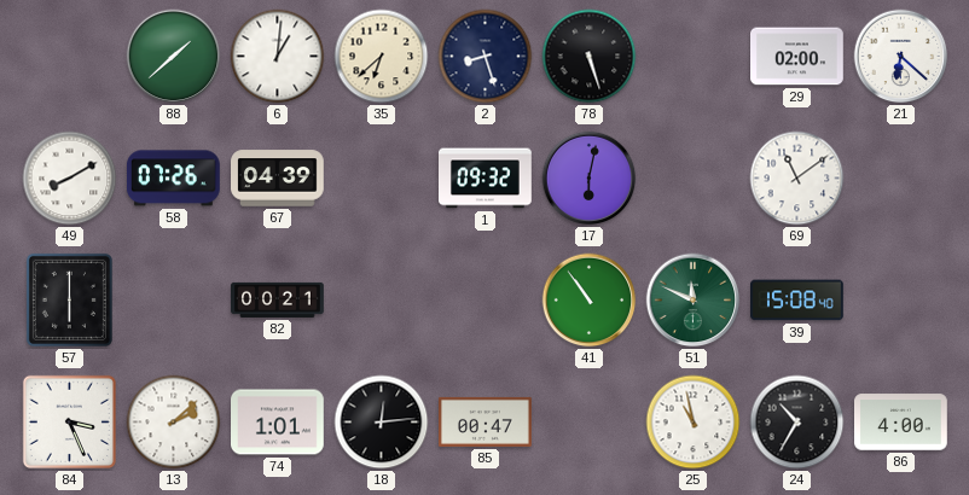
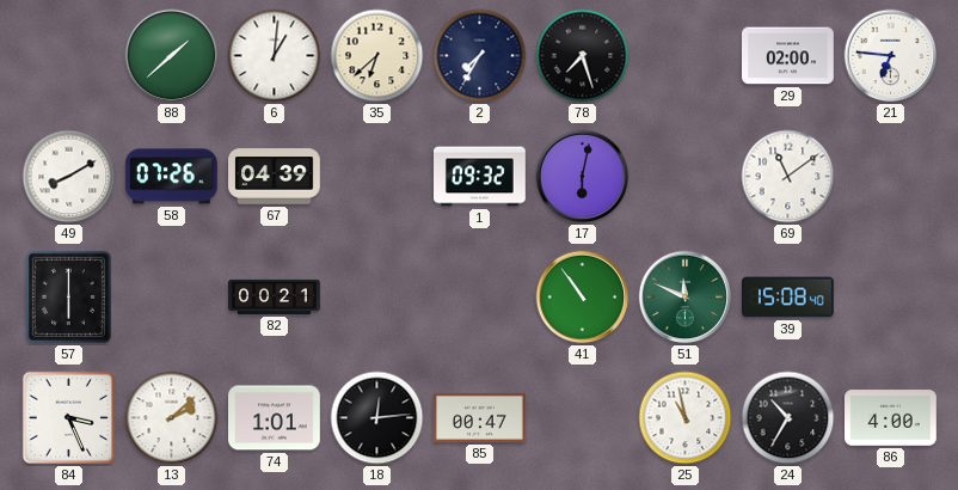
2: 8:27 -> 7:35
78: 5:27 -> 7:27
21: 6:22 -> 6:46
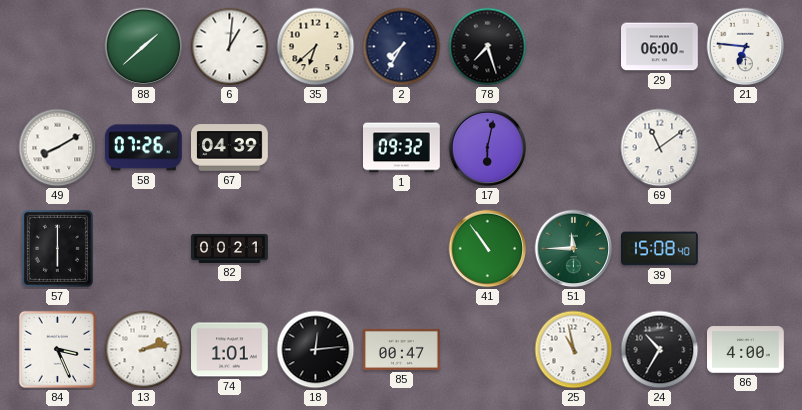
29: 02:00 -> 06:00
51: 11:49 -> 11:45
13: 2:08 -> 2:13
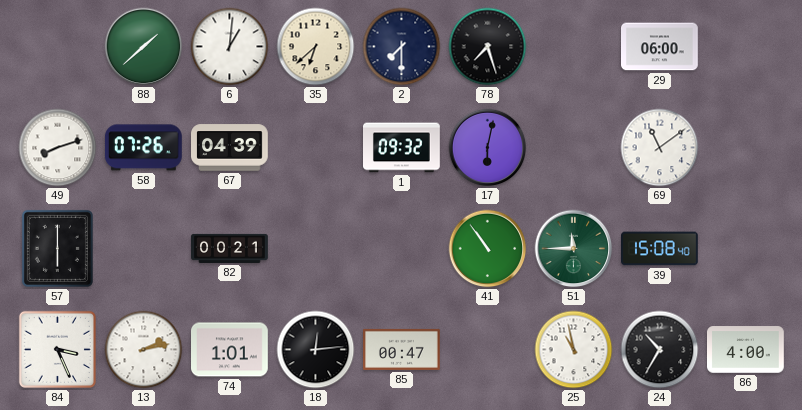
2: 7:35 -> 7:30
21: 6:46 -> none
49: 8:10 -> 8:12
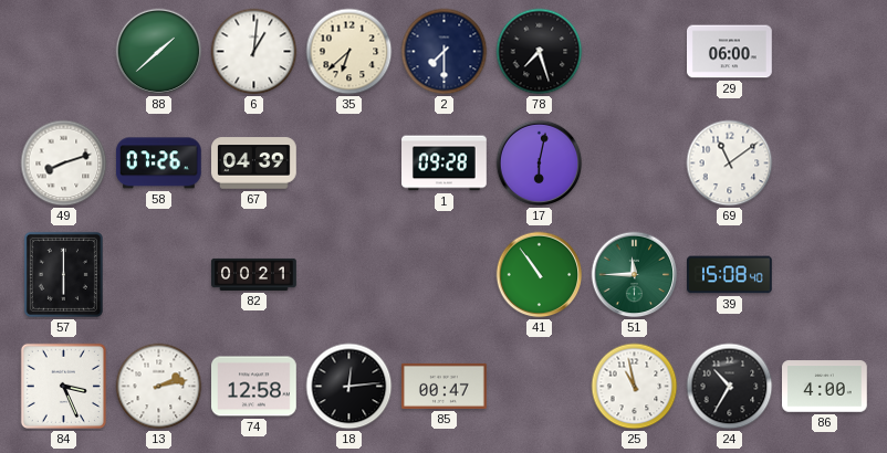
1: 09:32 -> 09:28
74: 1:01 -> 12:58
